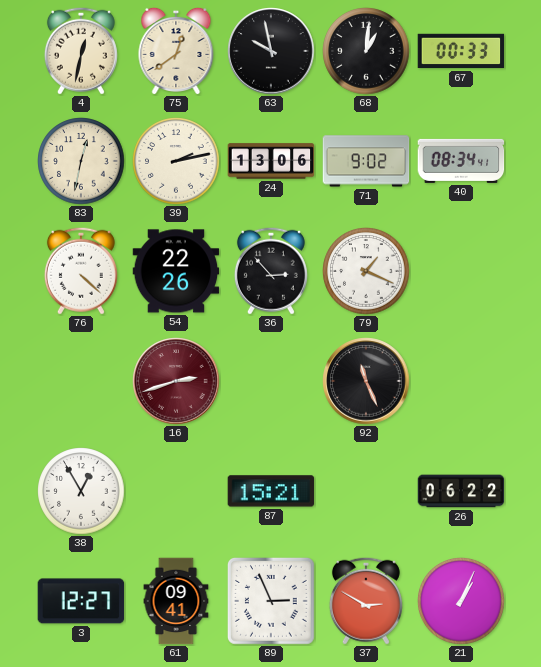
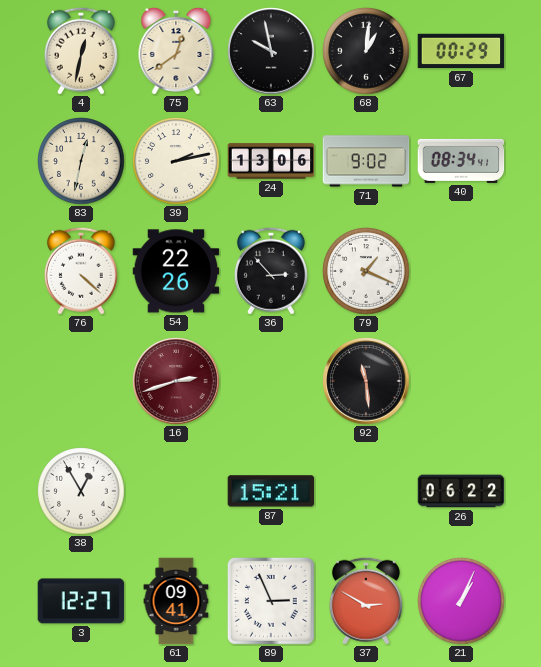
67: 00:33 -> 00:29
92: 11:26 -> 11:29
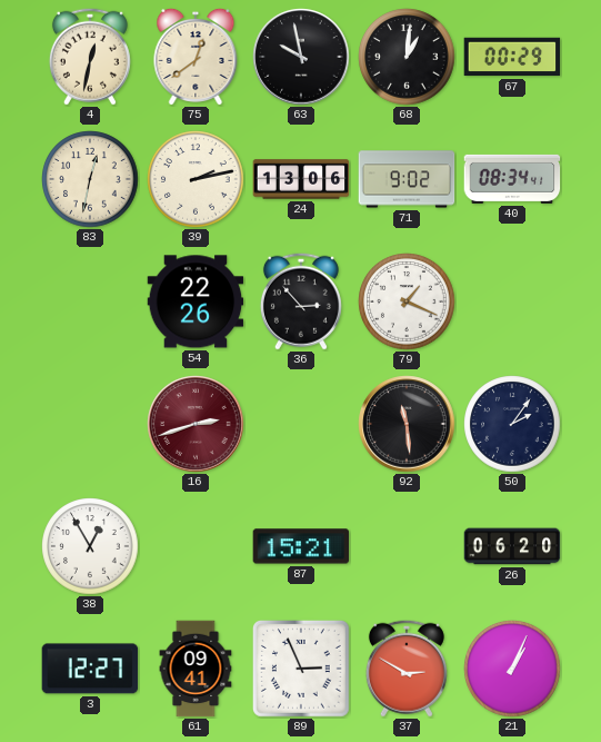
76: 4:22 -> none
50: none -> 2:06
26: 06:22 -> 06:20
